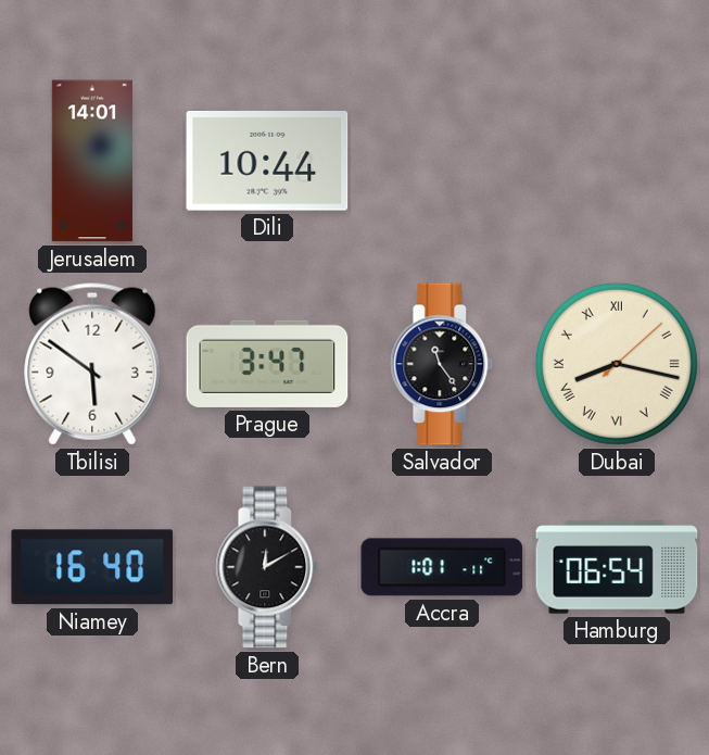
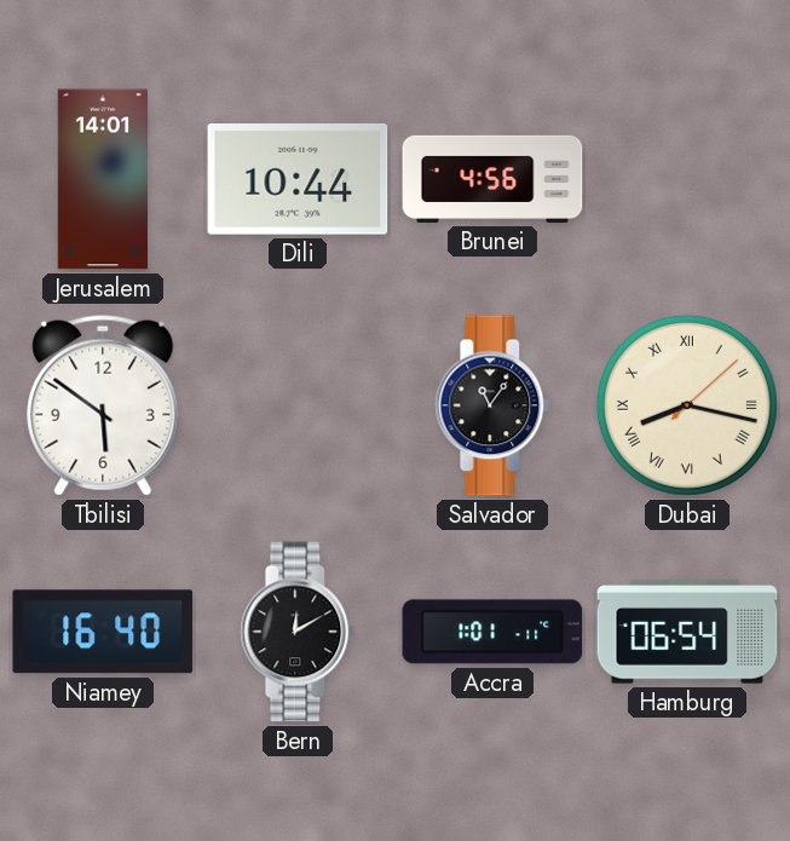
Brunei: none -> 4:56
Prague: 3:47 -> none
Salvador: 11:24 -> 11:06
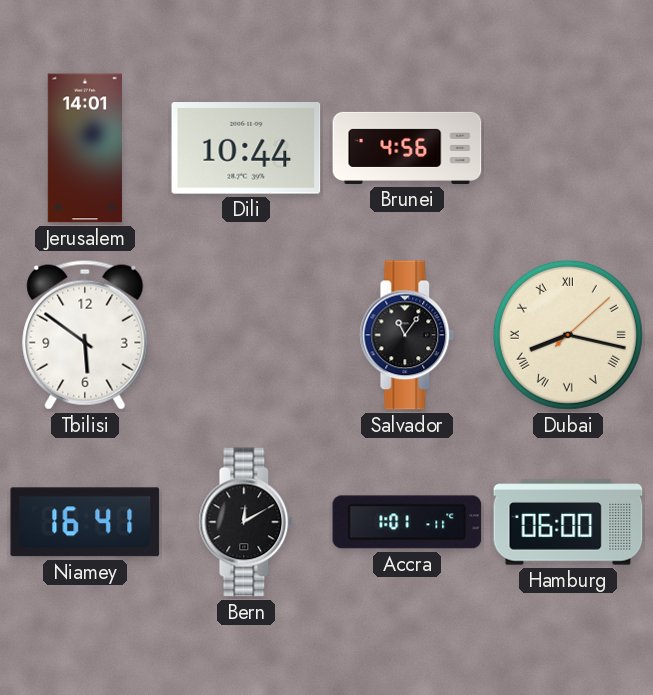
Niamey: 16:40 -> 16:41
Hamburg: 06:54 -> 06:00
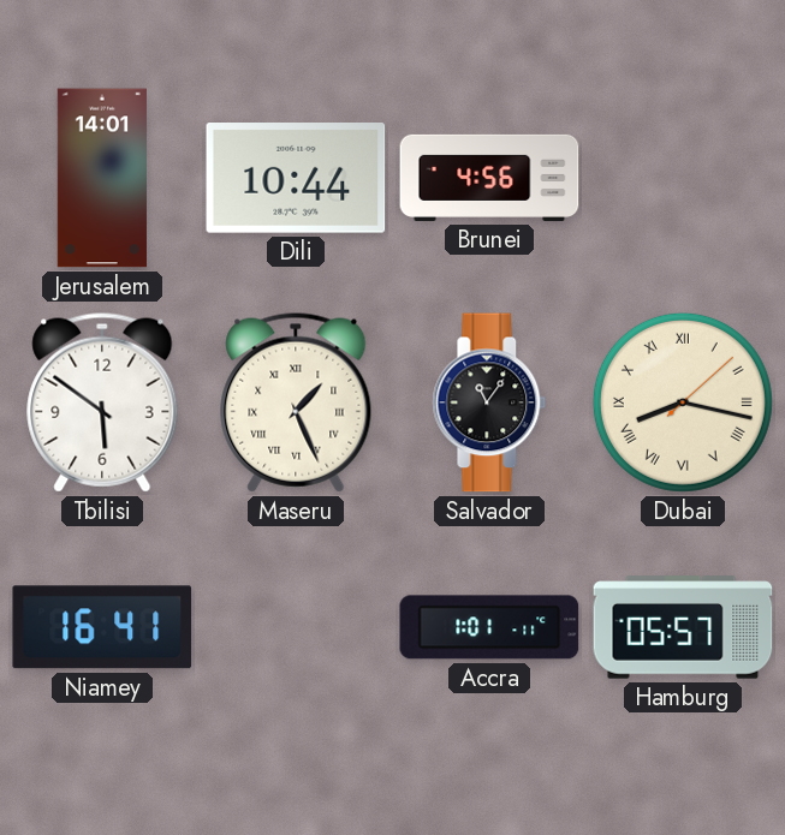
Maseru: none -> 1:26
Bern: 12:10 -> none
Hamburg: 06:00 -> 05:57
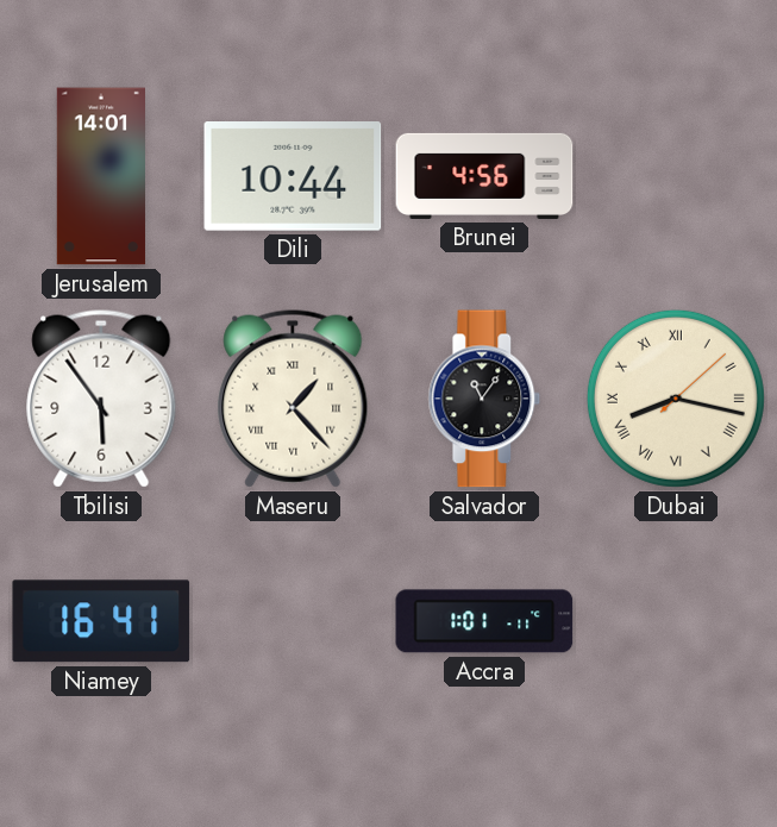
Tbilisi: 5:51 -> 5:54
Maseru: 1:26 -> 1:23
Hamburg: 05:57 -> none
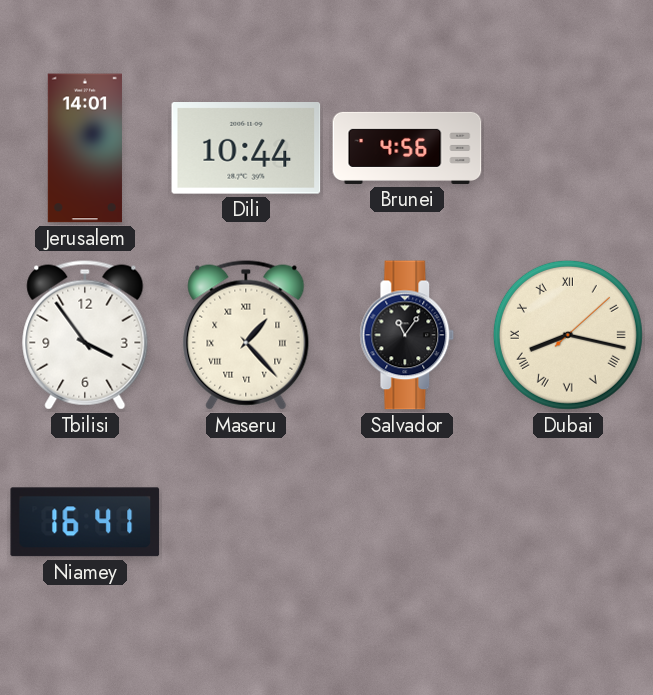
Tbilisi: 5:54 -> 3:54
Accra: 1:01 -> none
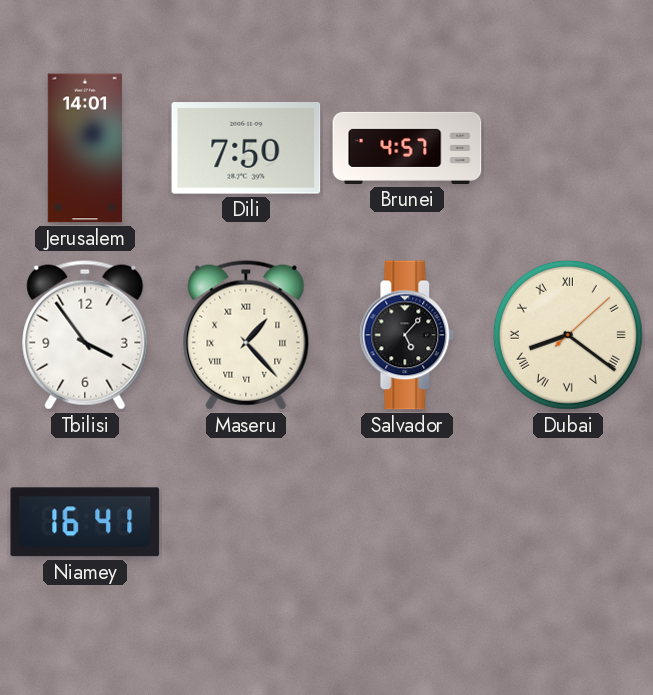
Dili: 10:44 -> 7:50
Brunei: 4:56 -> 4:57
Salvador: 11:06 -> 5:07
Dubai: 8:17 -> 8:21
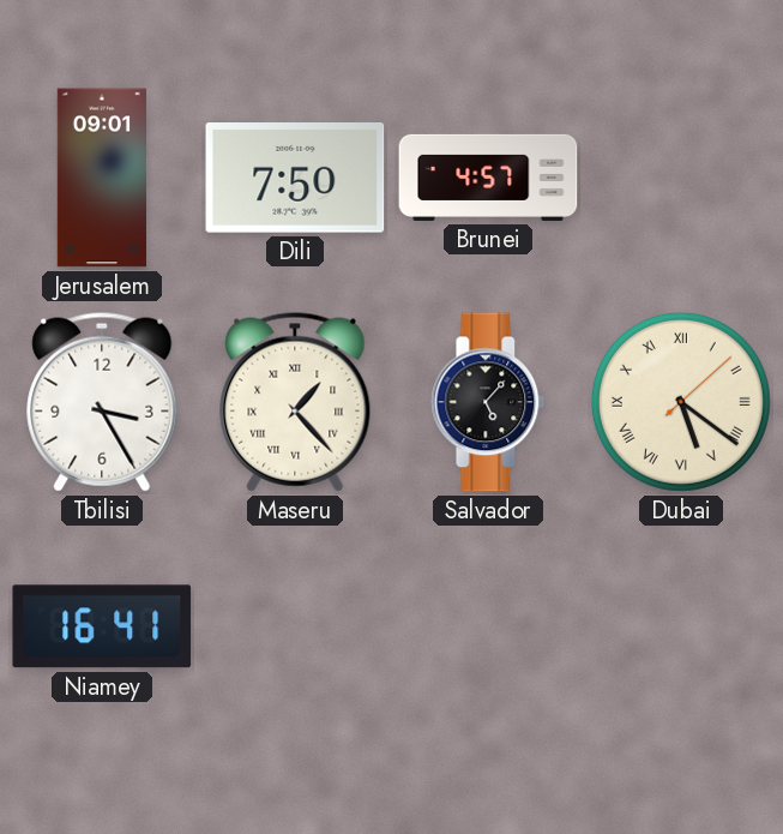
Jerusalem: 14:01 -> 09:01
Tbilisi: 3:54 -> 3:25
Dubai: 8:21 -> 5:21
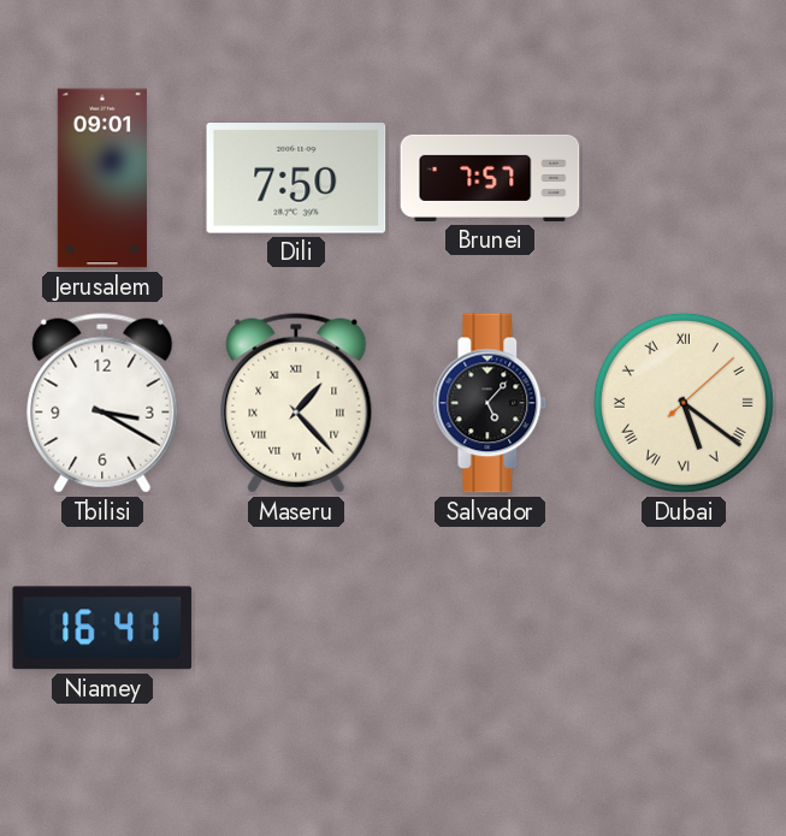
Brunei: 4:57 -> 7:57
Tbilisi: 3:25 -> 3:20
